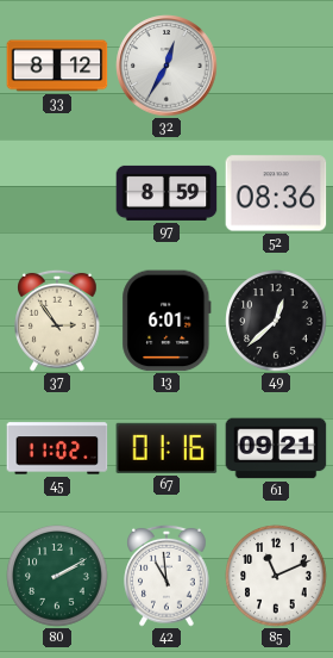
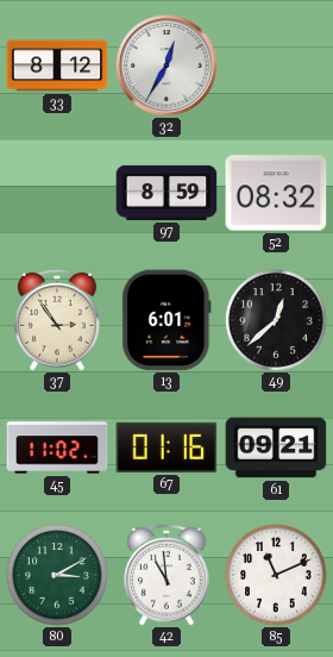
52: 08:36 -> 08:32
80: 2:10 -> 3:10
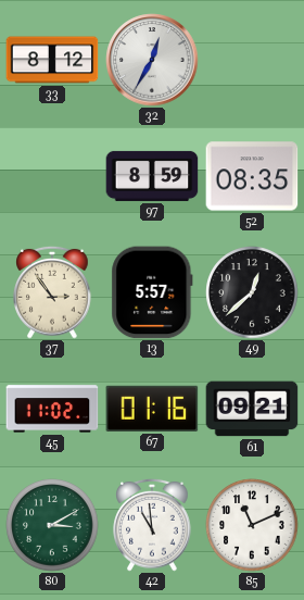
52: 08:32 -> 08:35
13: 6:01 -> 5:57
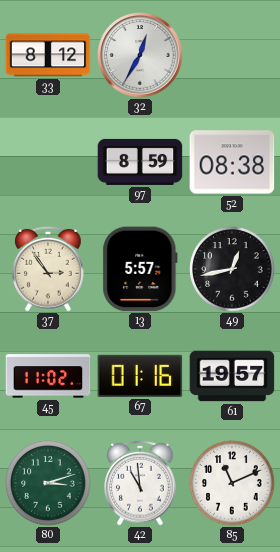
52: 08:35 -> 08:38
49: 12:38 -> 12:43
61: 09:21 -> 19:57
80: 3:10 -> 3:12
